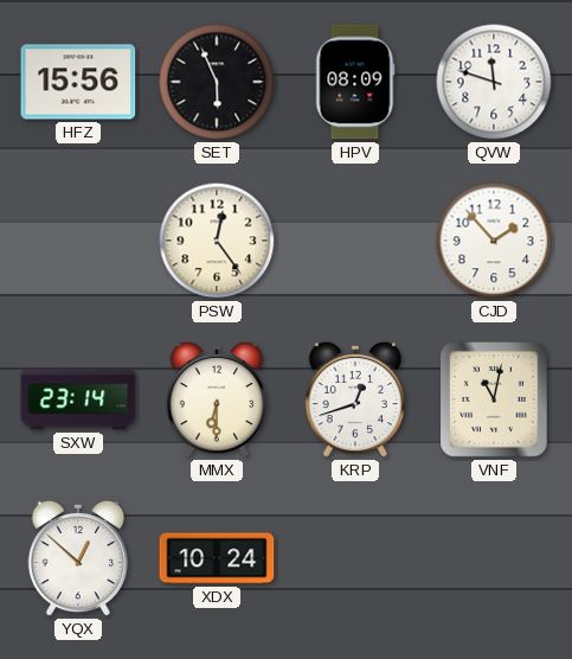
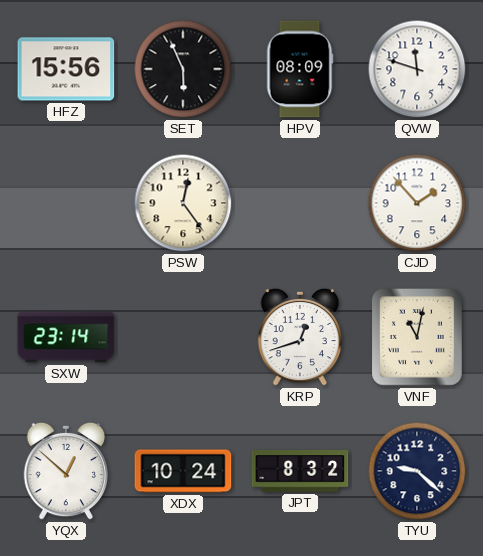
MMX: 6:30 -> none
JPT: none -> 8:32
TYU: none -> 9:22
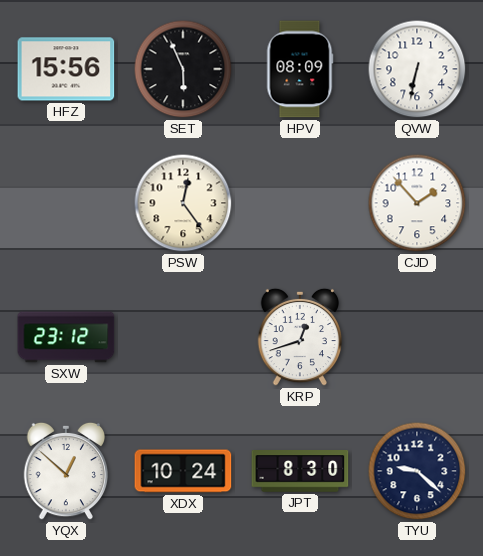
QVW: 11:48 -> 6:32
SXW: 23:14 -> 23:12
VNF: 11:02 -> none
JPT: 8:32 -> 8:30
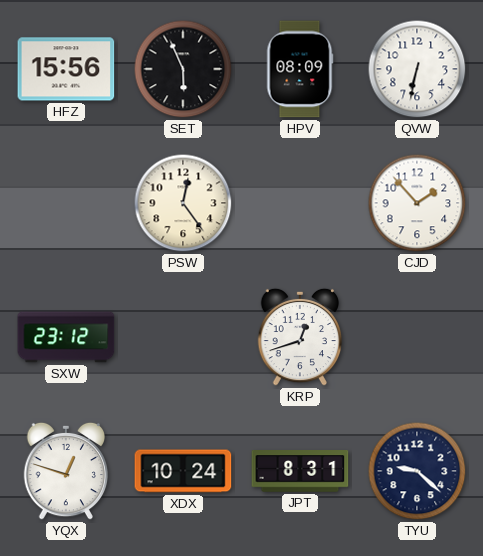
YQX: 12:52 -> 12:48
JPT: 8:30 -> 8:31
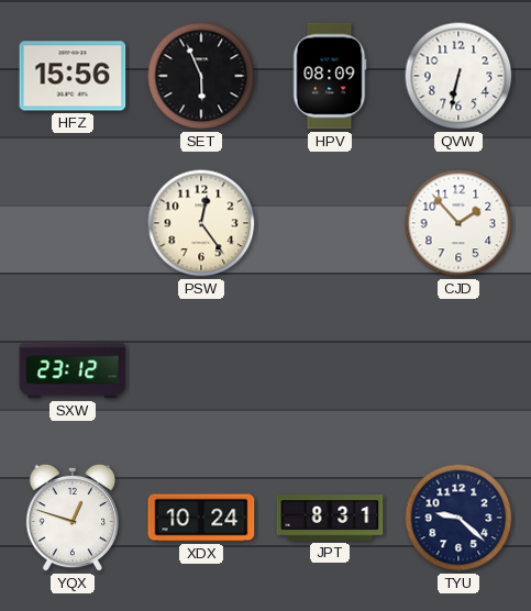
KRP: 12:42 -> none
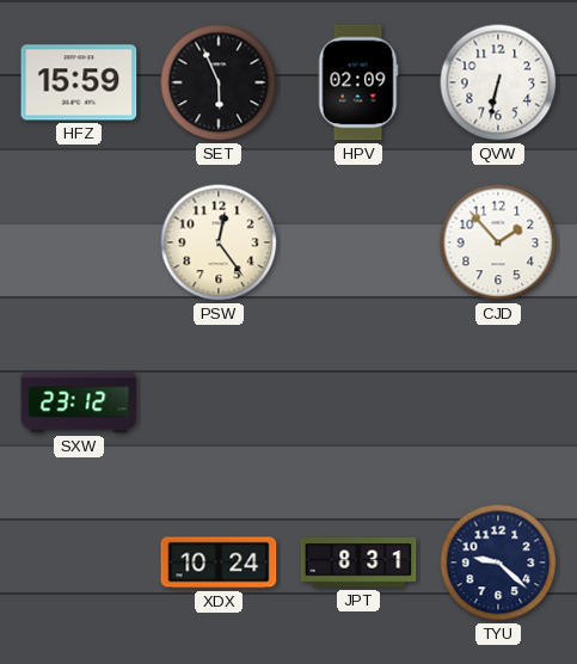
HFZ: 15:56 -> 15:59
HPV: 08:09 -> 02:09
YQX: 12:48 -> none
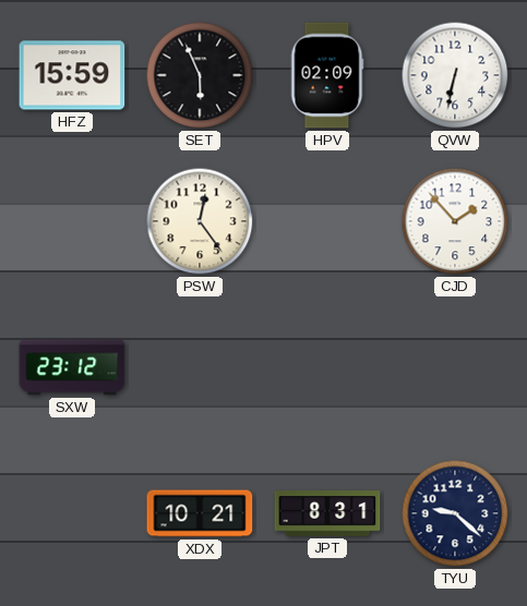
XDX: 10:24 -> 10:21
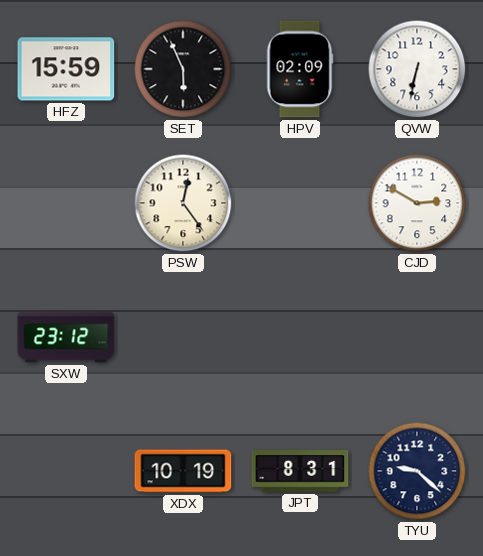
CJD: 1:53 -> 2:50
XDX: 10:21 -> 10:19
